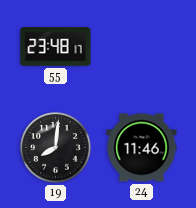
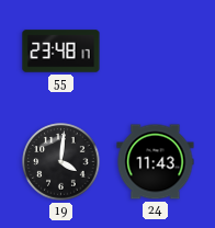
19: 8:01 -> 4:01
24: 11:46 -> 11:43
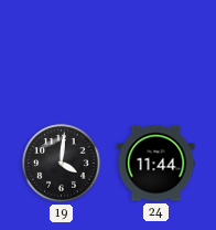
55: 23:48 -> none
24: 11:43 -> 11:44
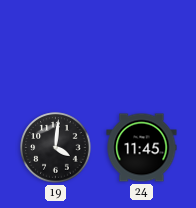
24: 11:44 -> 11:45
